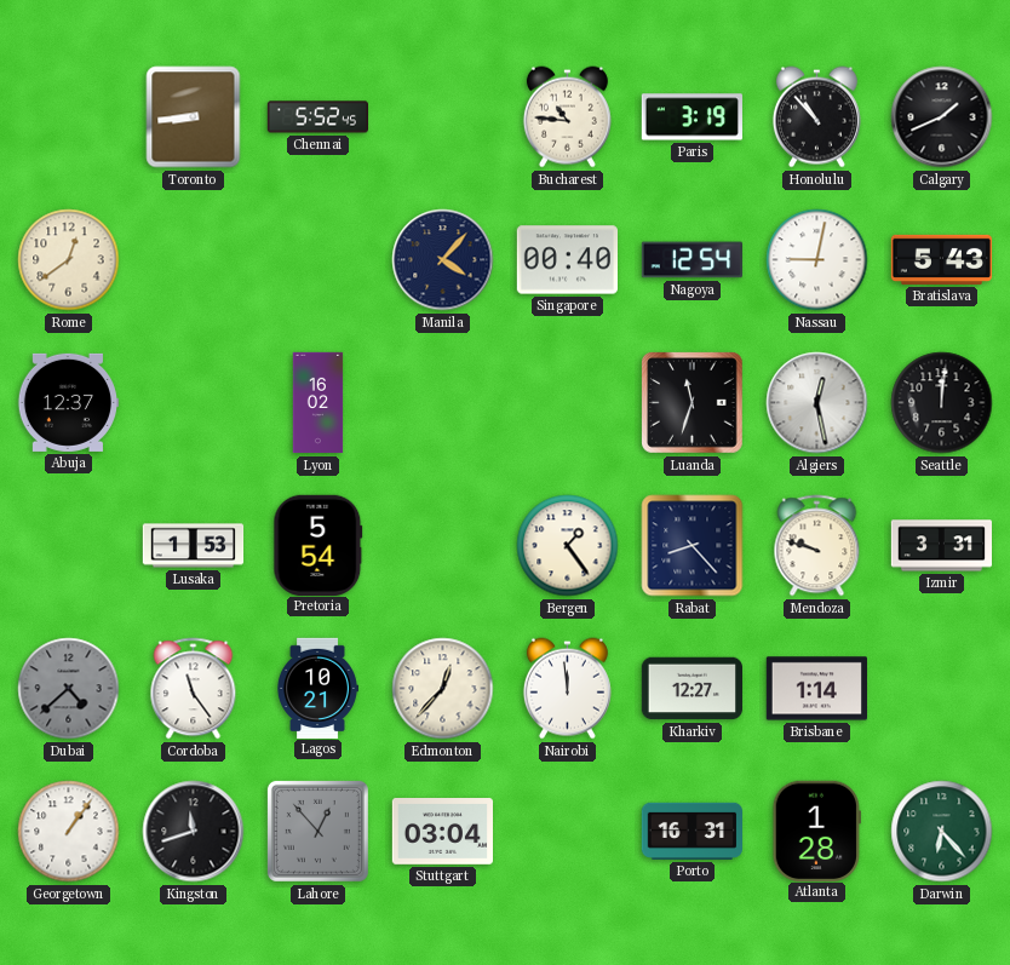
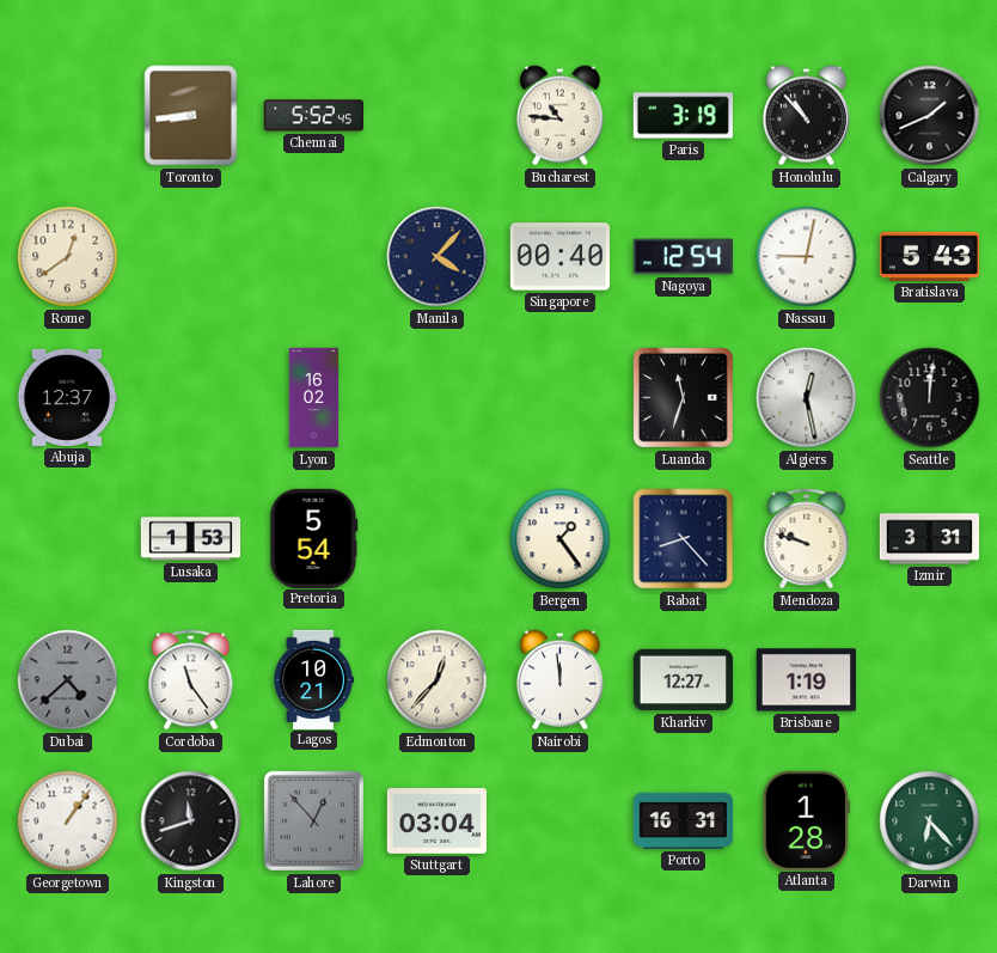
Brisbane: 1:14 -> 1:19
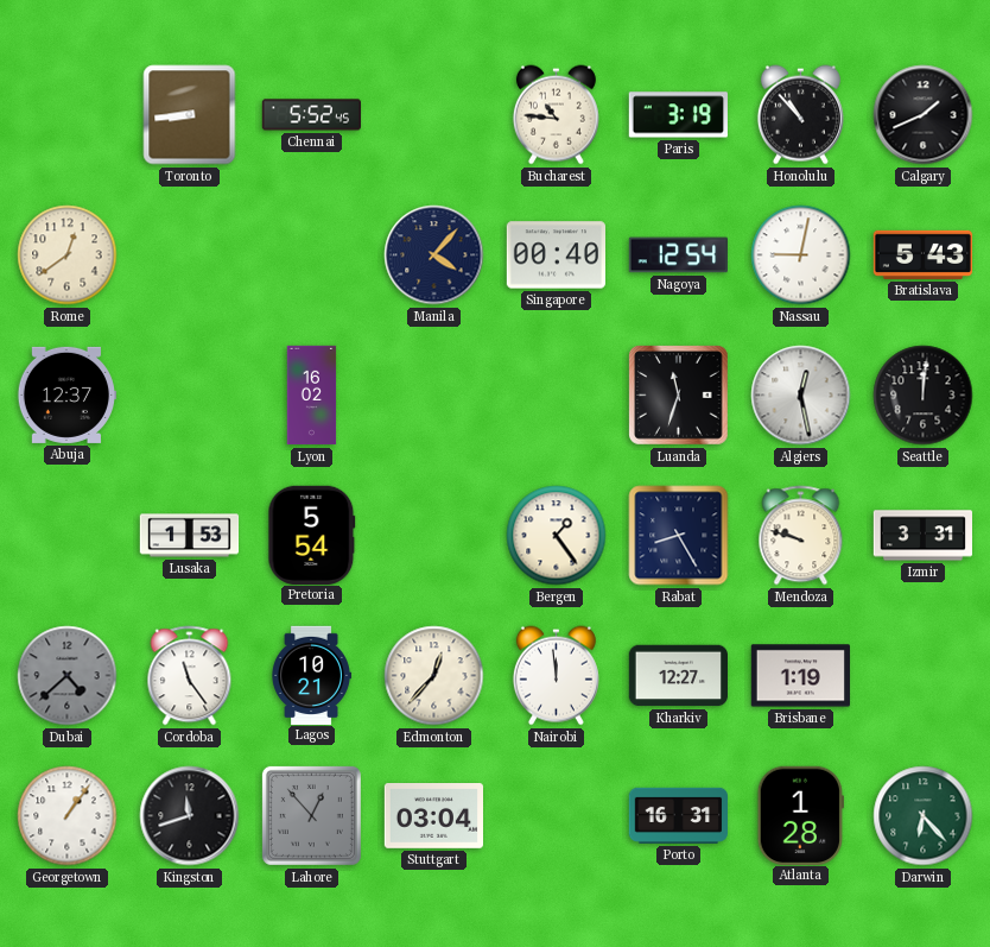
Rabat: 8:23 -> 8:25
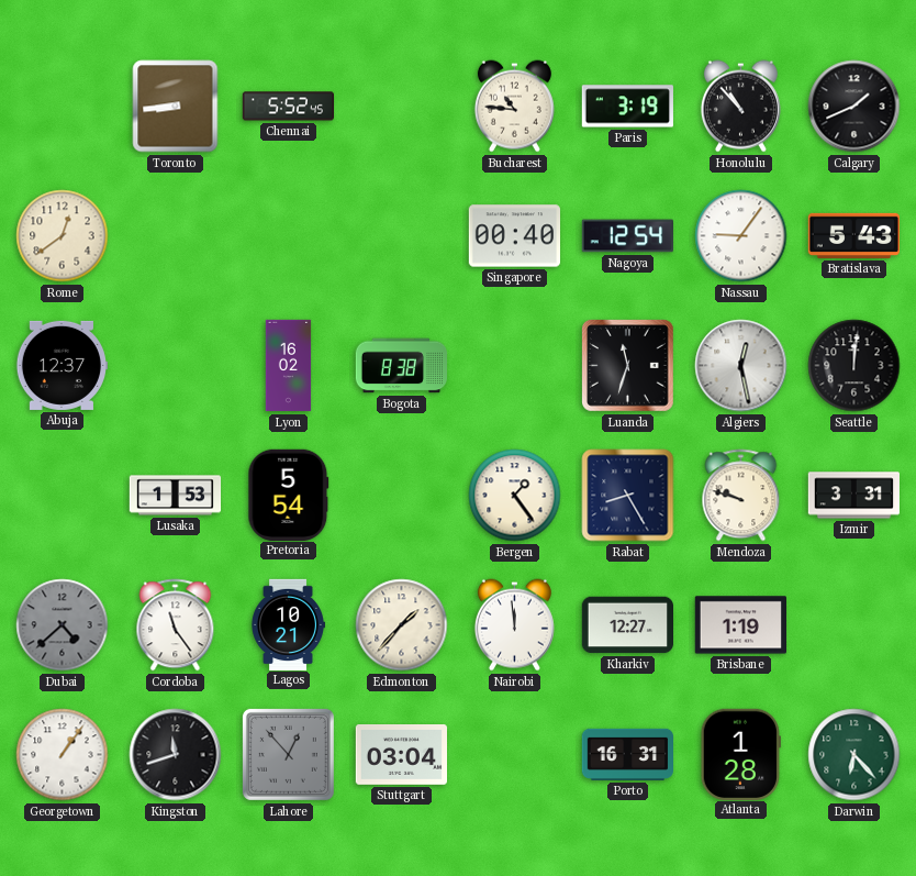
Manila: 4:07 -> none
Nassau: 9:02 -> 9:06
Bogota: none -> 8:38
Edmonton: 12:37 -> 1:37
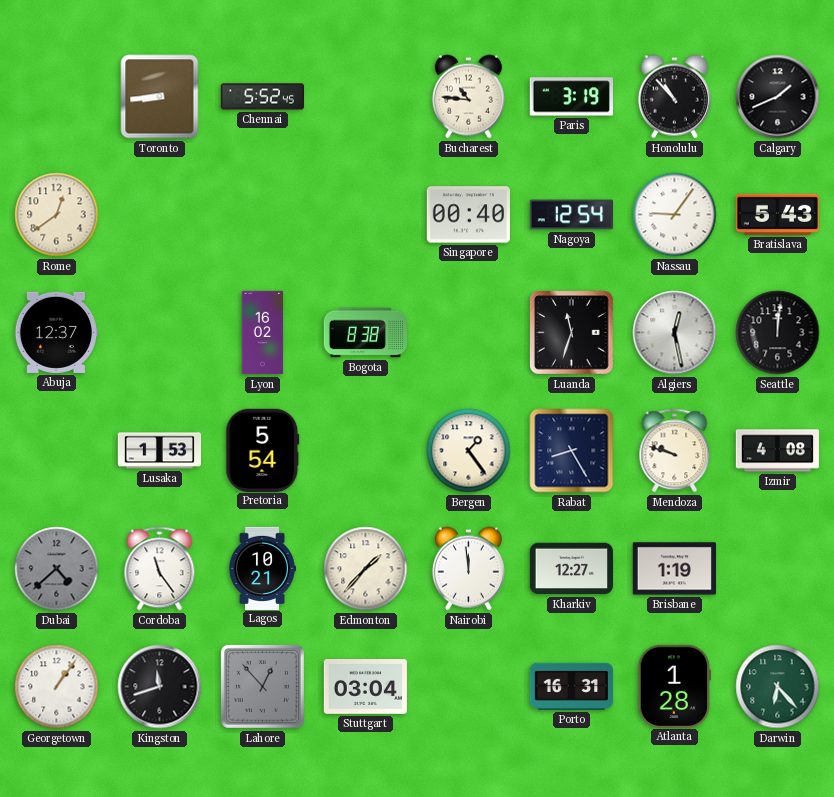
Izmir: 3:31 -> 4:08
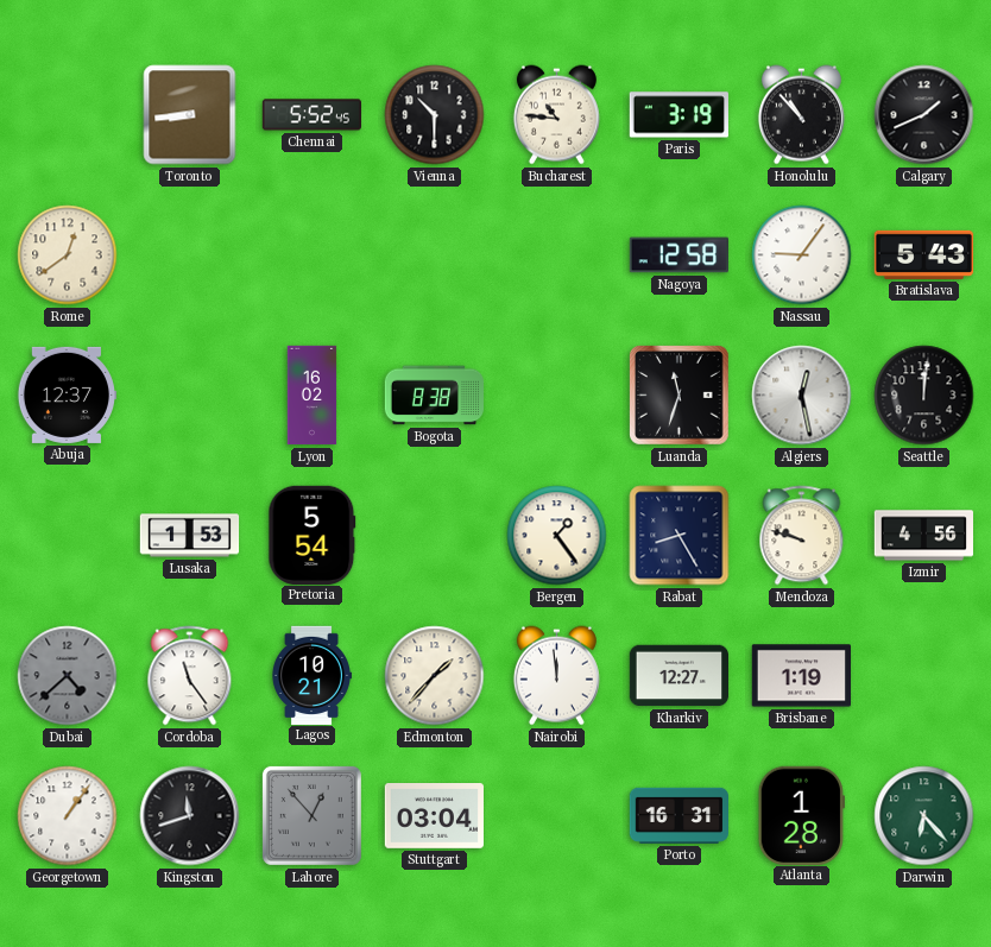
Vienna: none -> 10:30
Singapore: 00:40 -> none
Nagoya: 12:54 -> 12:58
Izmir: 4:08 -> 4:56
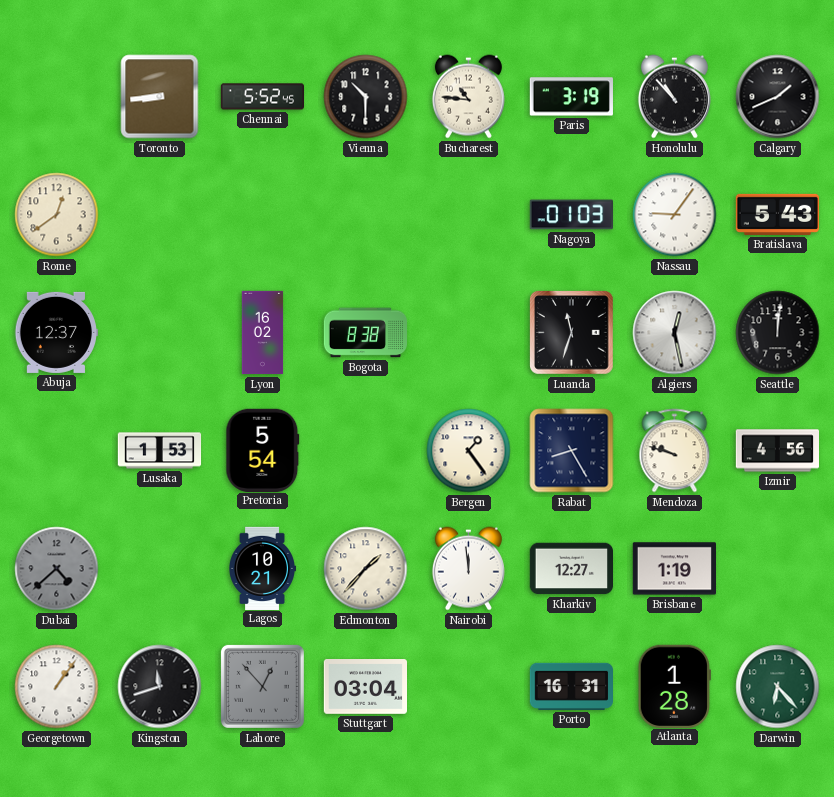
Nagoya: 12:58 -> 01:03
Cordoba: 11:24 -> none
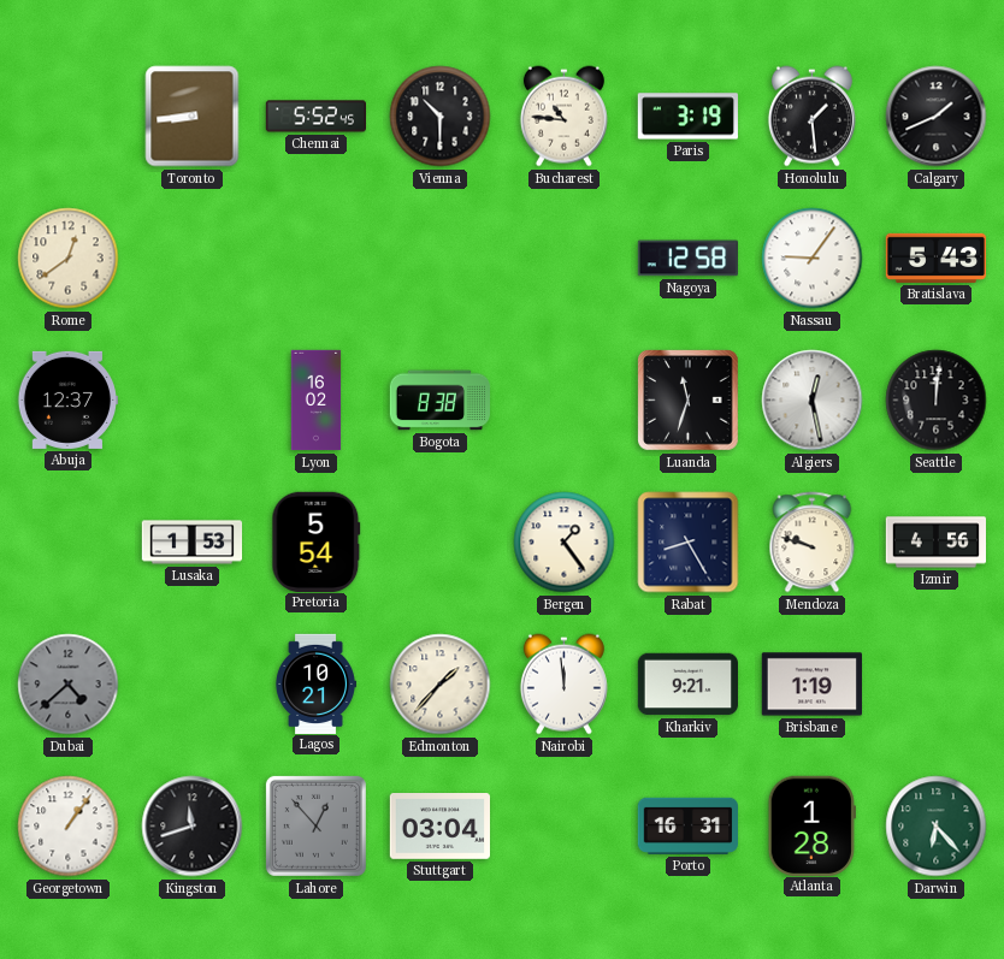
Honolulu: 10:53 -> 1:29
Nagoya: 01:03 -> 12:58
Kharkiv: 12:27 -> 9:21
